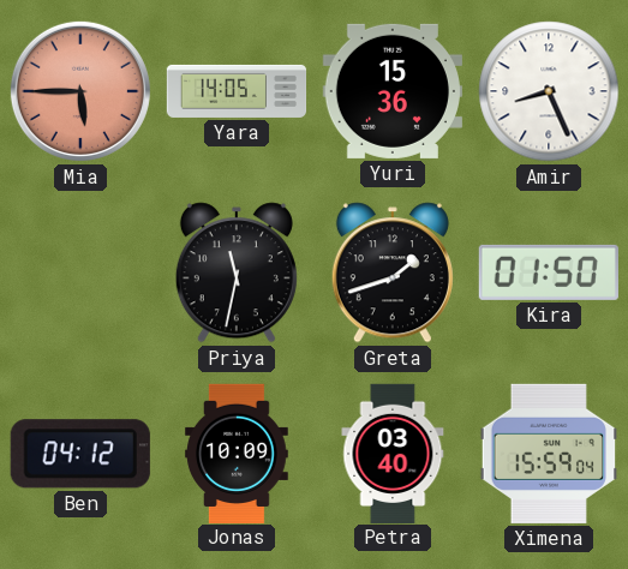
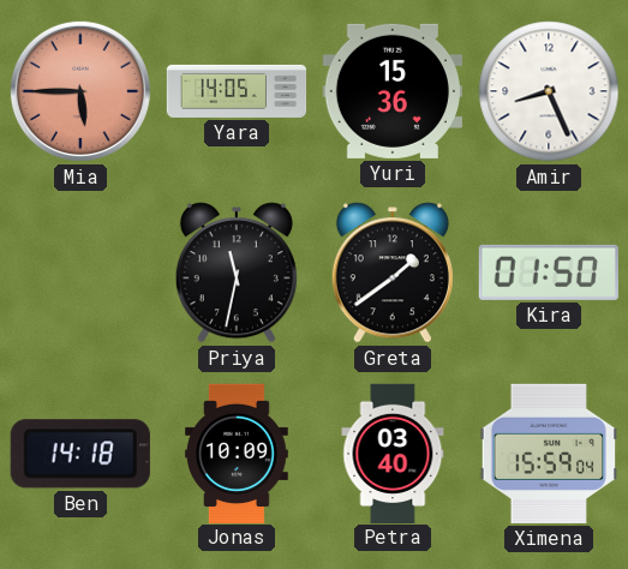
Greta: 1:42 -> 1:39
Ben: 04:12 -> 14:18
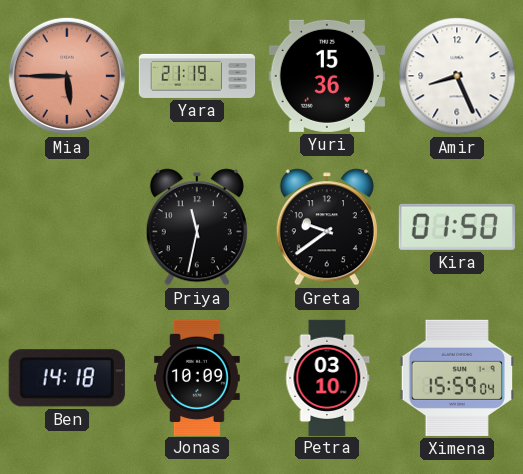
Yara: 14:05 -> 21:19
Greta: 1:39 -> 9:39
Petra: 03:40 -> 03:10
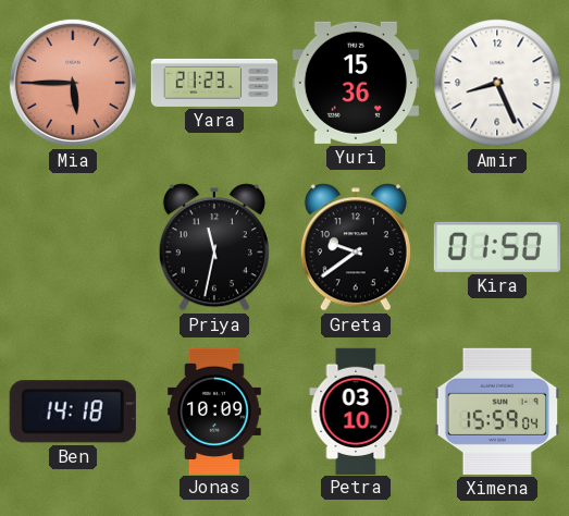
Yara: 21:19 -> 21:23
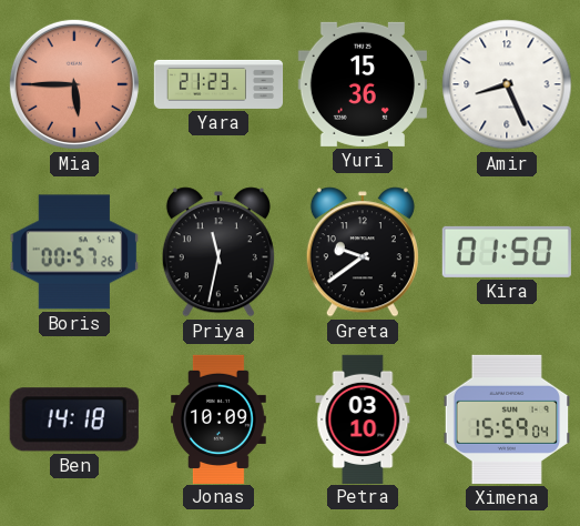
Boris: none -> 00:57
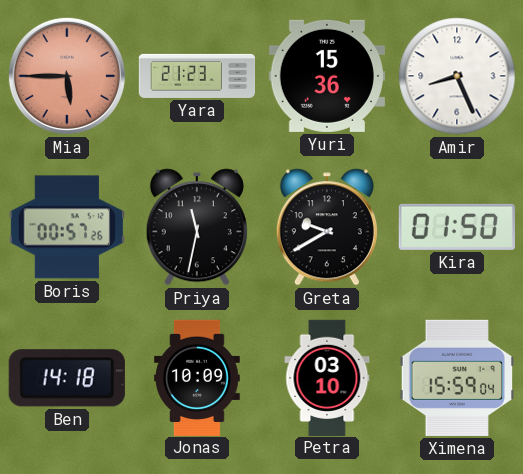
Greta: 9:39 -> 9:40
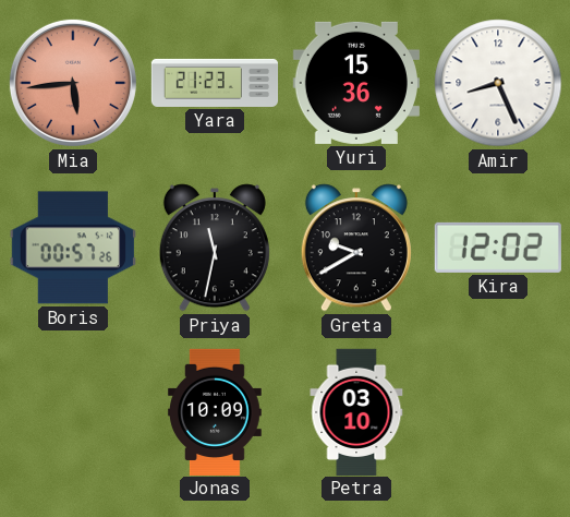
Mia: 5:45 -> 5:44
Kira: 01:50 -> 12:02
Ben: 14:18 -> none
Ximena: 15:59 -> none
